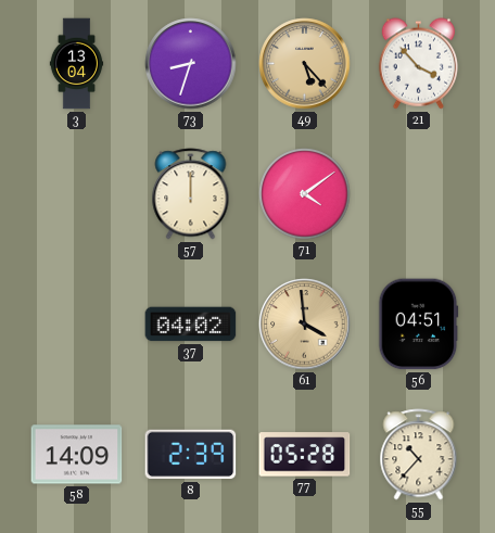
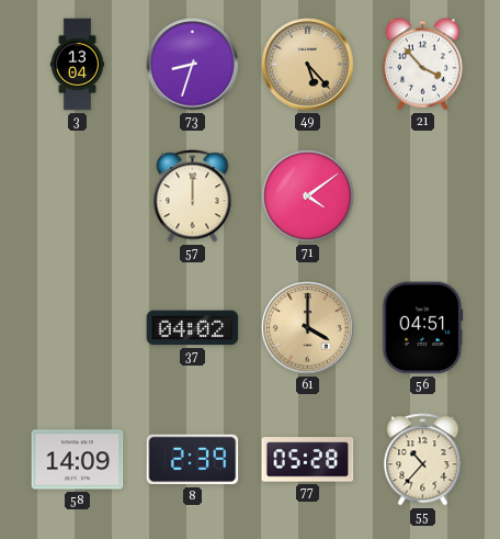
61: 3:59 -> 4:00
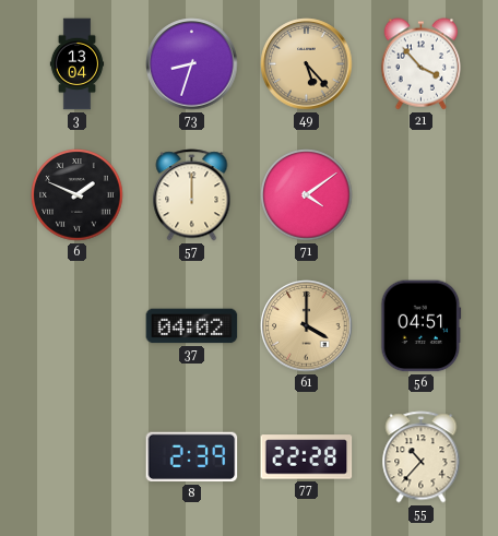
6: none -> 1:49
58: 14:09 -> none
77: 05:28 -> 22:28
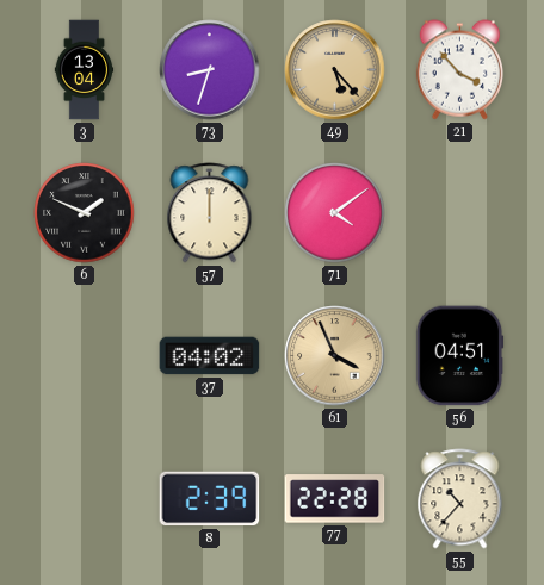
61: 4:00 -> 3:56
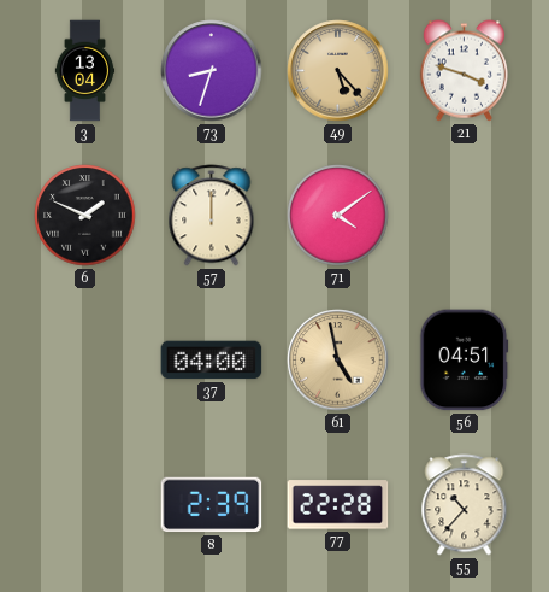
21: 3:53 -> 3:48
37: 04:02 -> 04:00
61: 3:56 -> 4:58
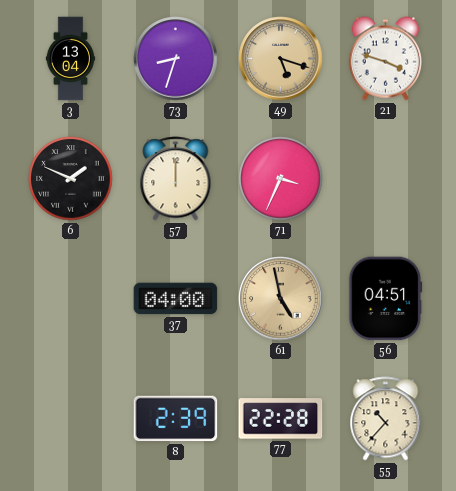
49: 5:23 -> 5:18
71: 4:09 -> 3:34
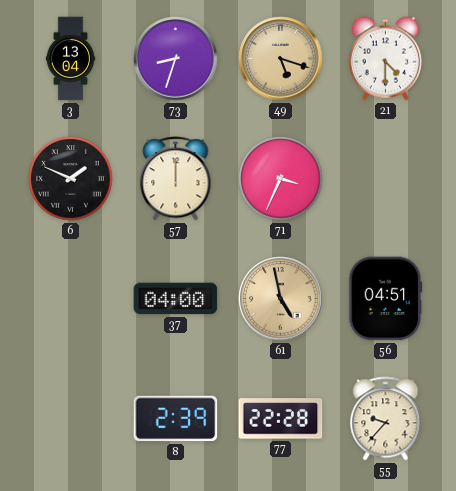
21: 3:48 -> 4:30
55: 10:37 -> 9:37
